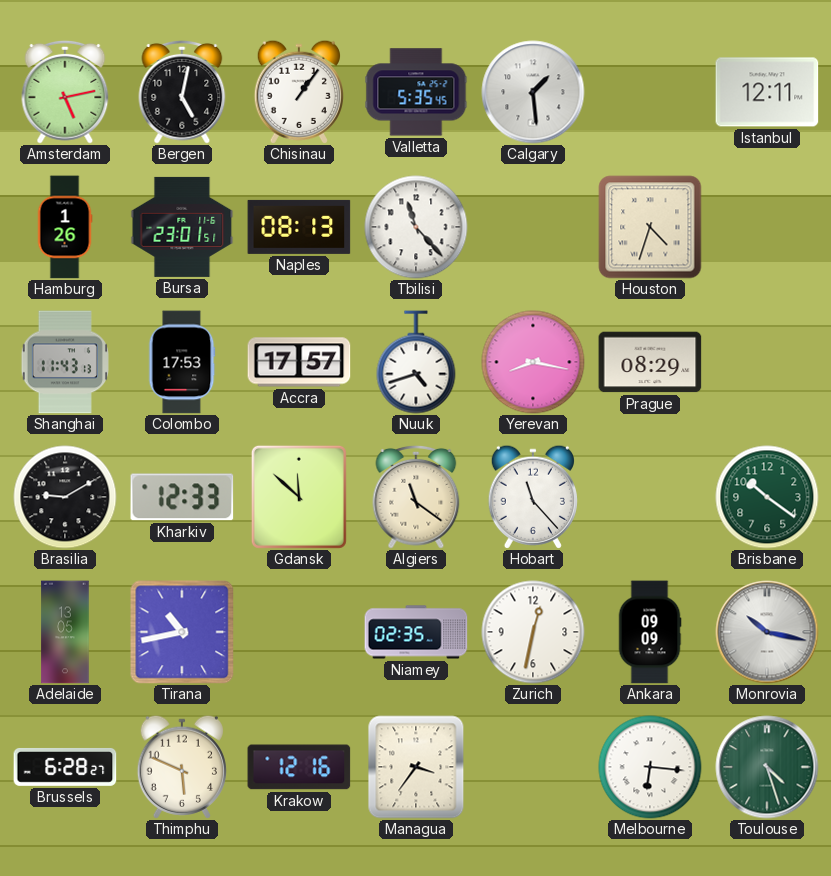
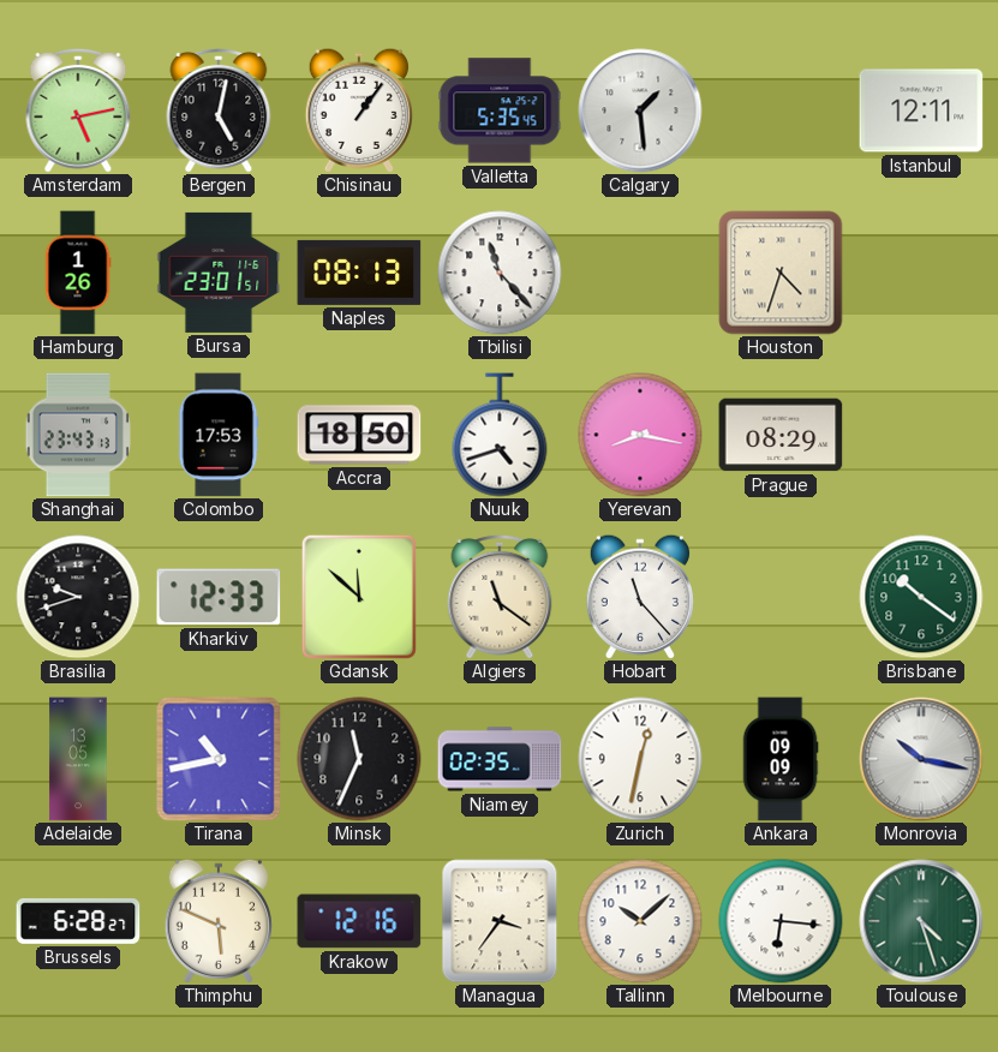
Shanghai: 11:43 -> 23:43
Accra: 17:57 -> 18:50
Brasilia: 9:10 -> 9:42
Minsk: none -> 11:34
Tallinn: none -> 10:08
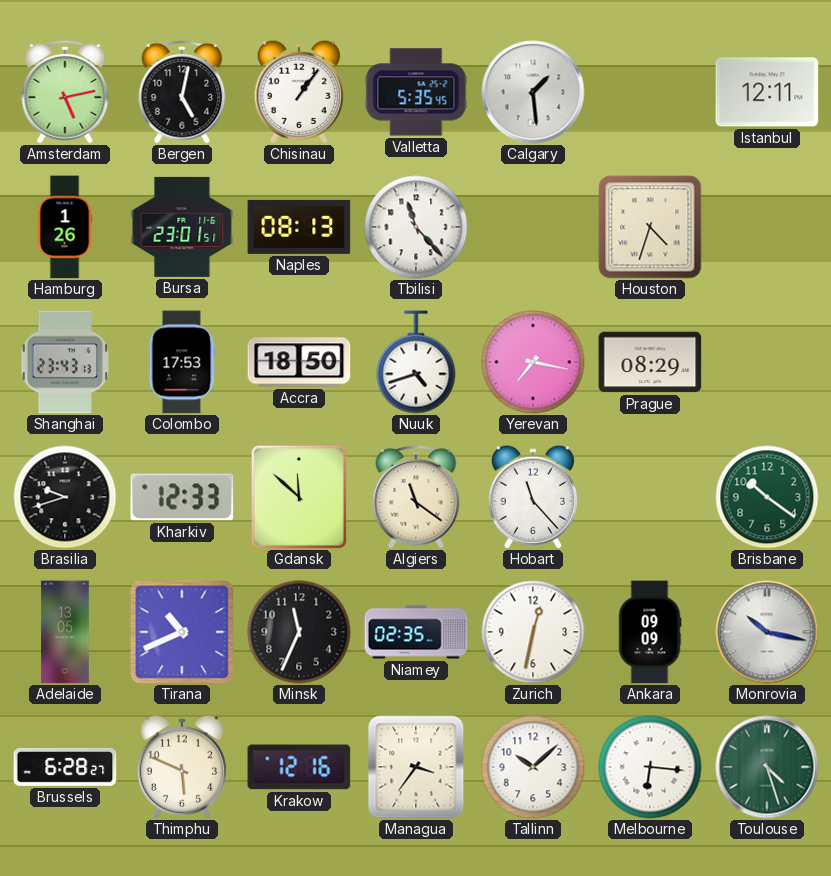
Yerevan: 8:17 -> 7:17
Tirana: 10:43 -> 10:41
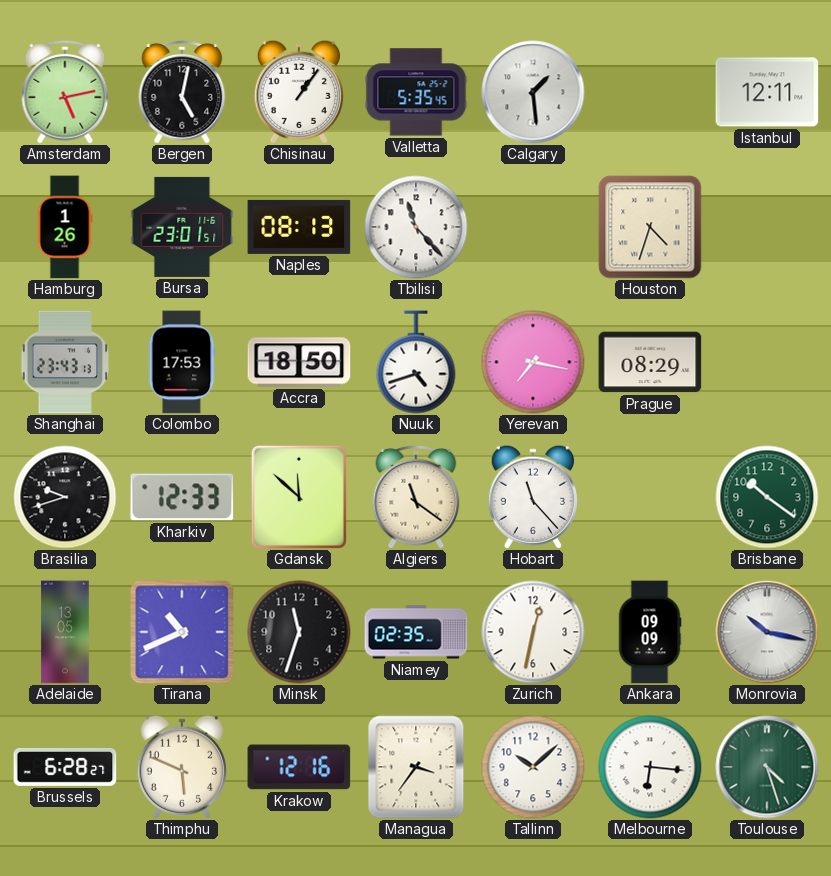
Minsk: 11:34 -> 11:33
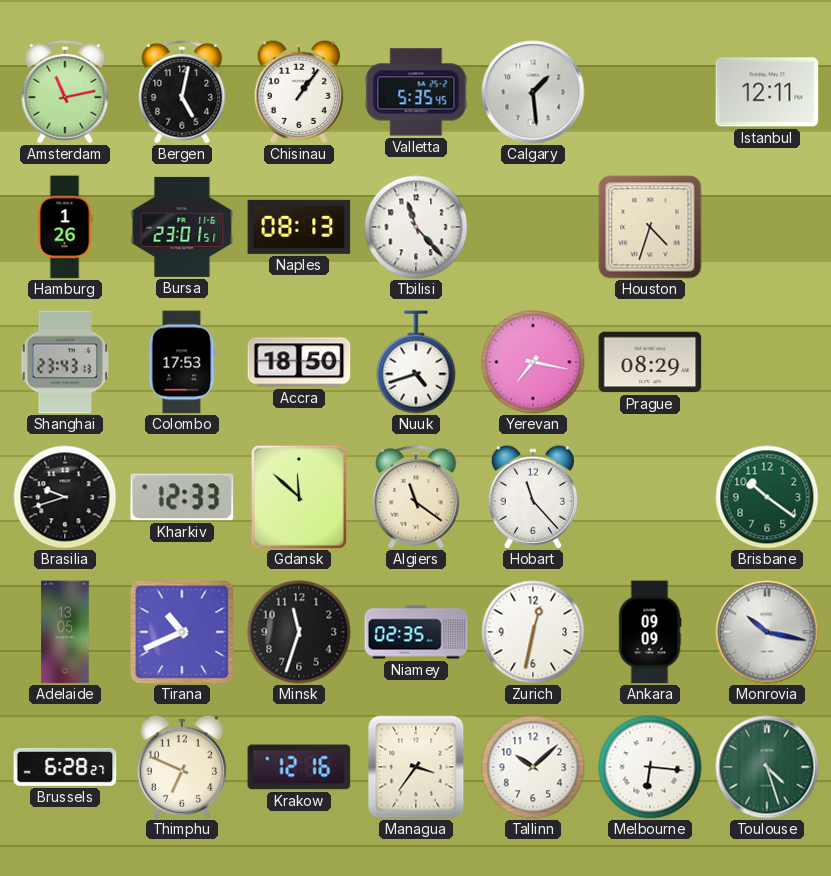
Amsterdam: 5:13 -> 11:13
Thimphu: 5:49 -> 6:49
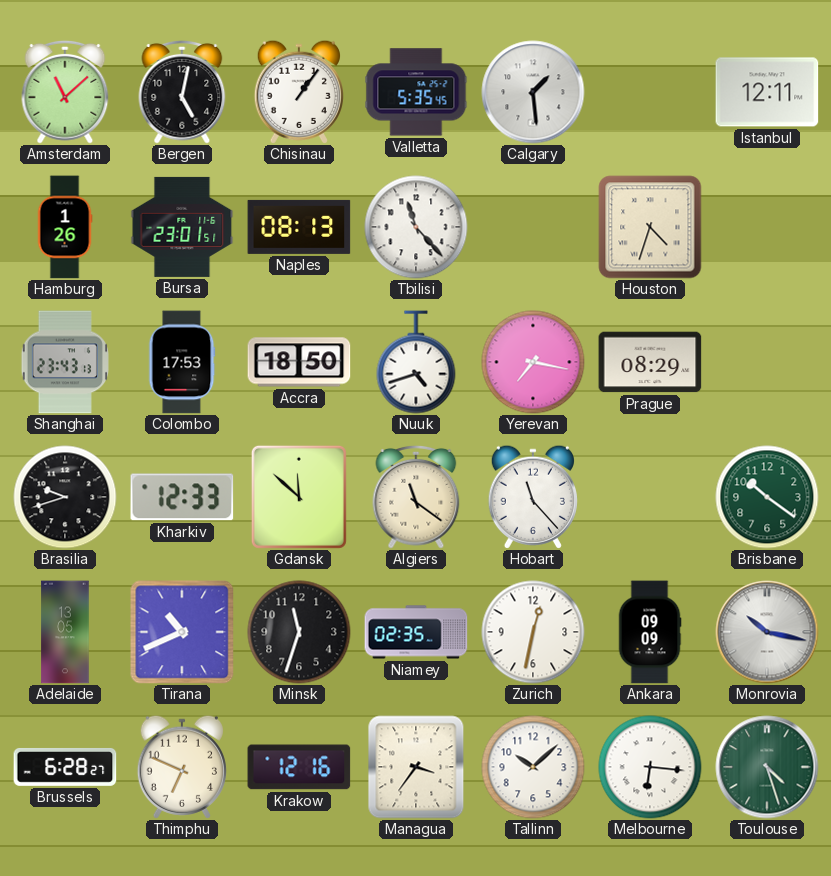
Amsterdam: 11:13 -> 11:08
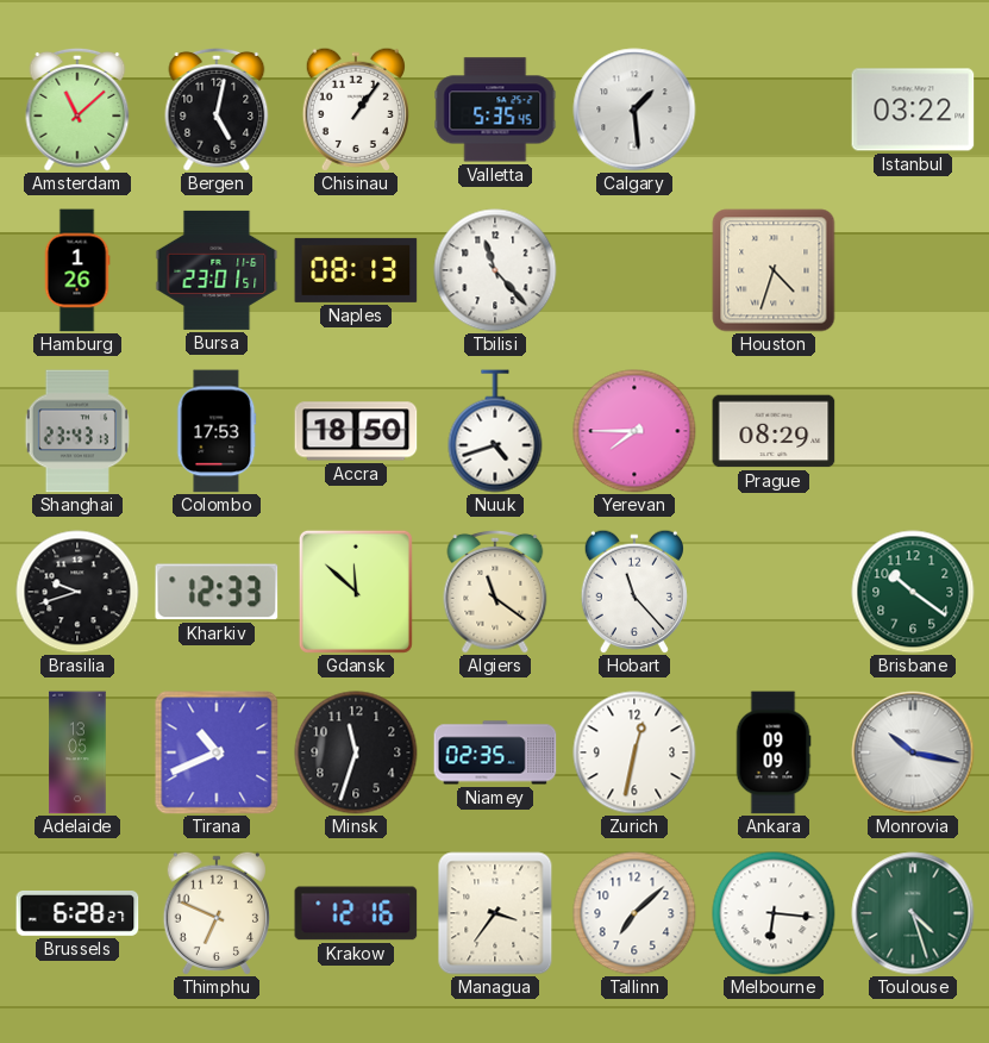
Istanbul: 12:11 -> 03:22
Yerevan: 7:17 -> 7:45
Tallinn: 10:08 -> 7:08
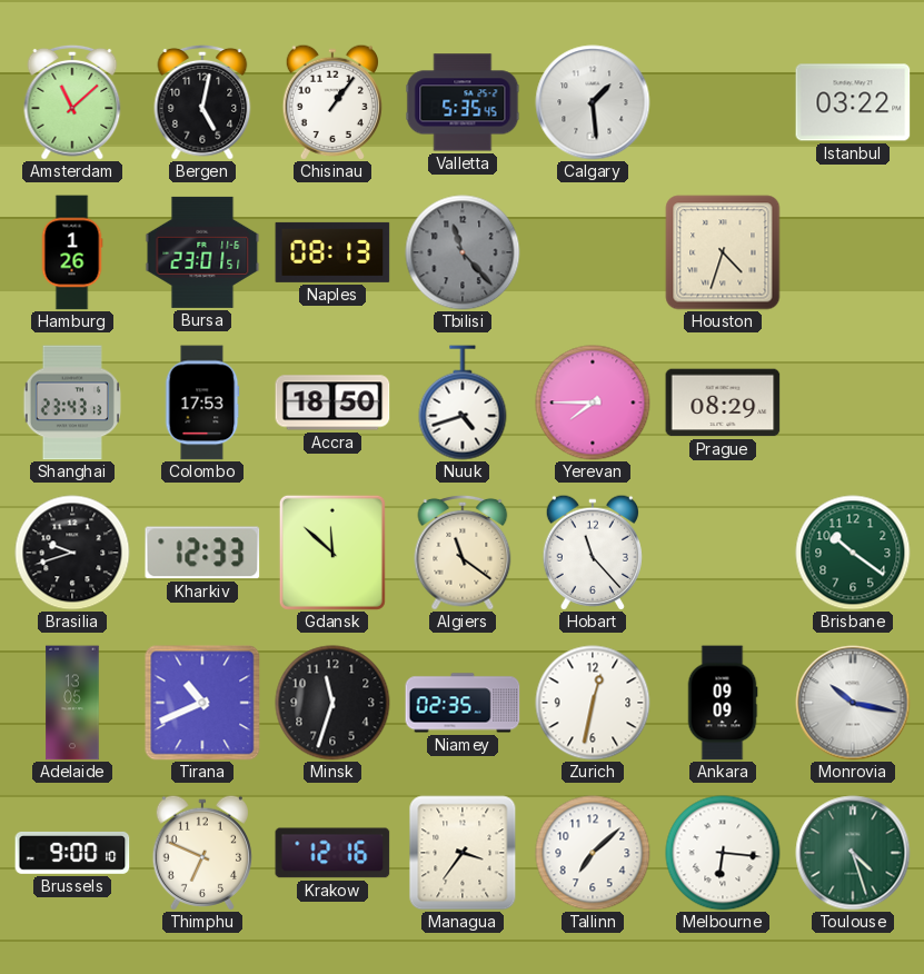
Tbilisi dial: white -> grey
Brussels: 6:28 -> 9:00
